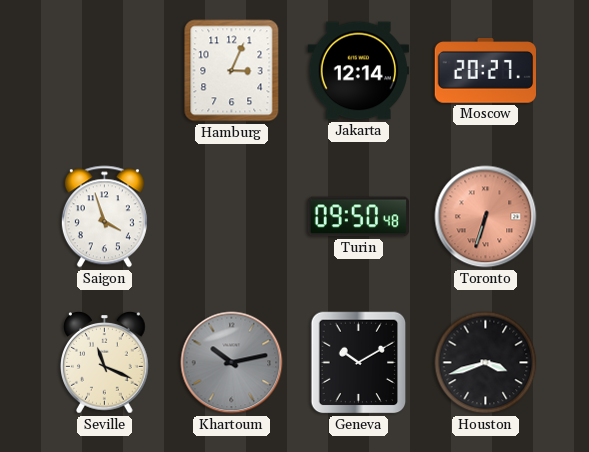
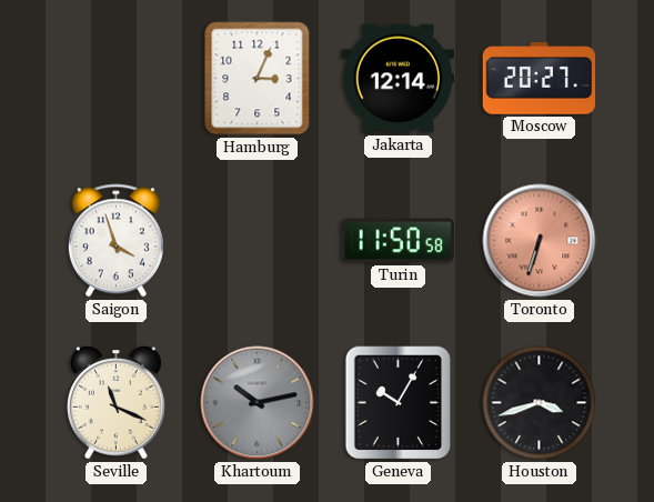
Turin: 09:50 -> 11:50
Geneva: 10:10 -> 10:05
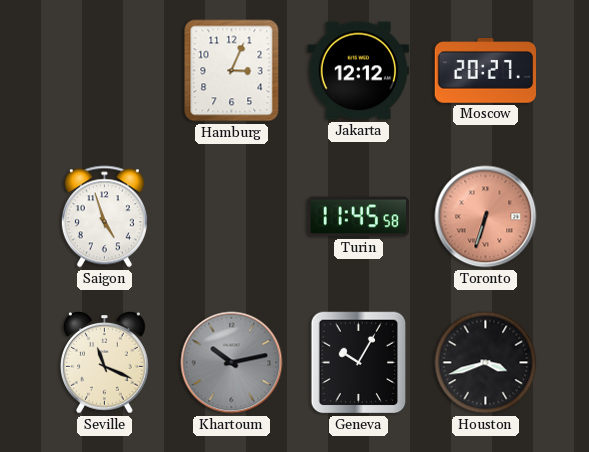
Jakarta: 12:14 -> 12:12
Saigon: 3:57 -> 4:57
Turin: 11:50 -> 11:45
